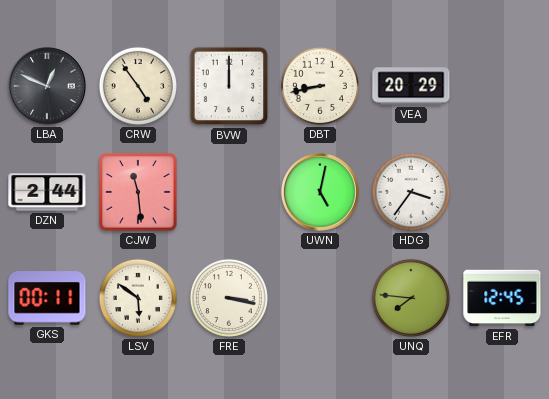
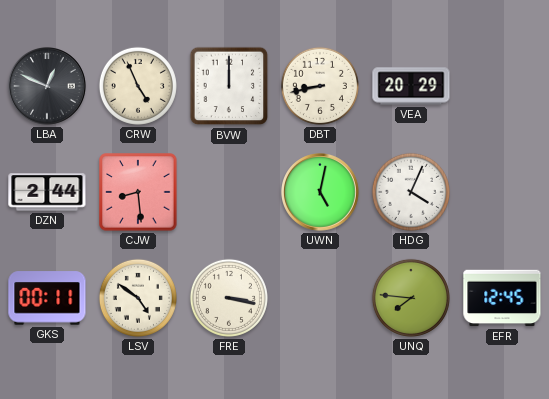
CRW: 4:54 -> 4:56
CJW: 11:29 -> 8:29
HDG: 3:36 -> 4:04
LSV: 5:51 -> 4:51
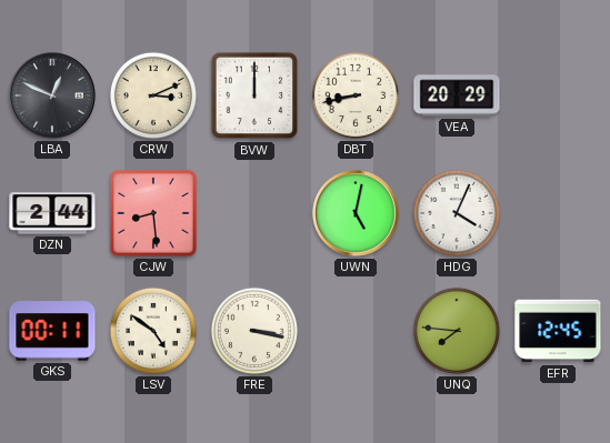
CRW: 4:56 -> 3:11
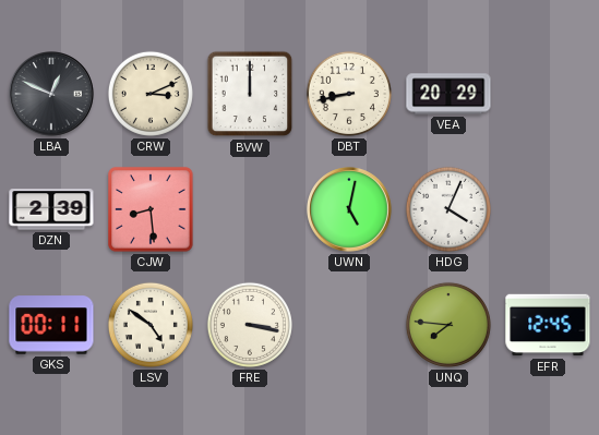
DZN: 2:44 -> 2:39
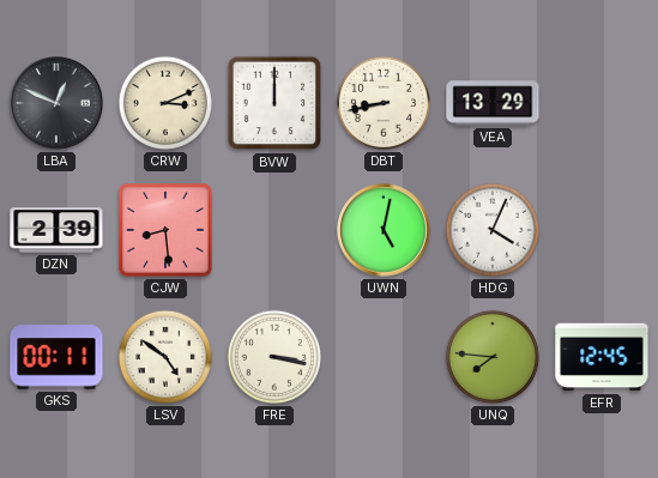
VEA: 20:29 -> 13:29
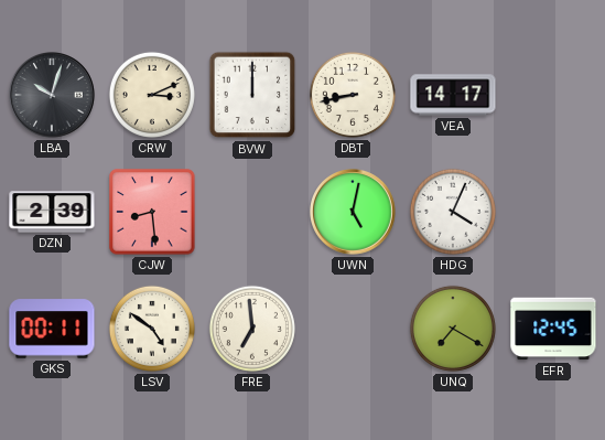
LBA: 12:49 -> 10:03
VEA: 13:29 -> 14:17
FRE: 3:17 -> 6:59
UNQ: 7:46 -> 7:20
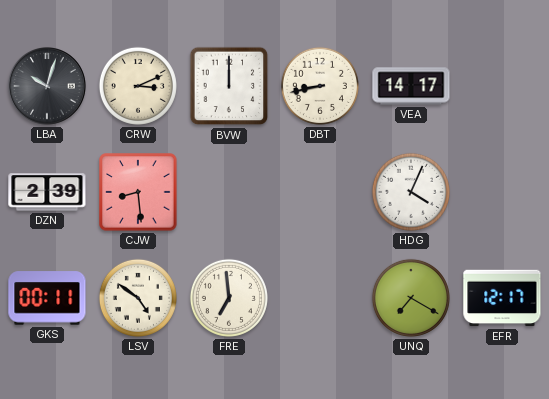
UWN: 5:02 -> none
EFR: 12:45 -> 12:17
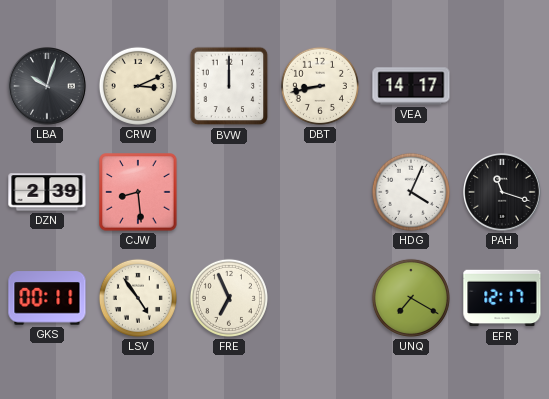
PAH: none -> 11:18
LSV: 4:51 -> 4:54
FRE: 6:59 -> 6:56
